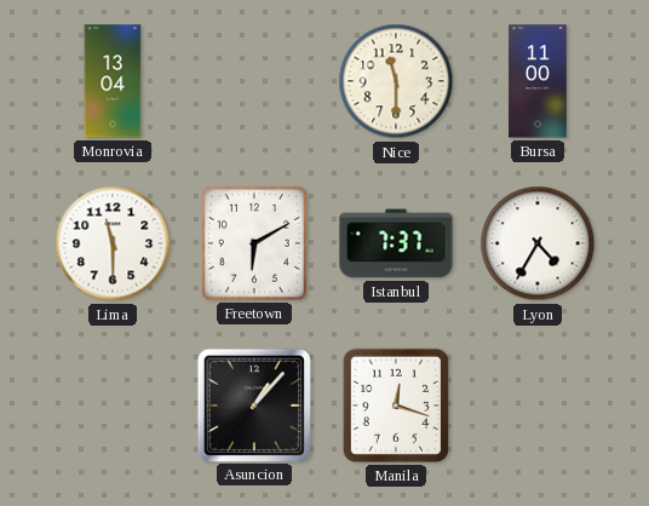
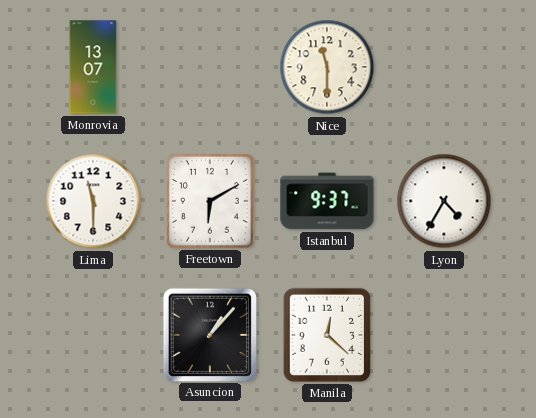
Monrovia: 13:04 -> 13:07
Bursa: 11:00 -> none
Istanbul: 7:37 -> 9:37
Manila: 12:18 -> 12:22
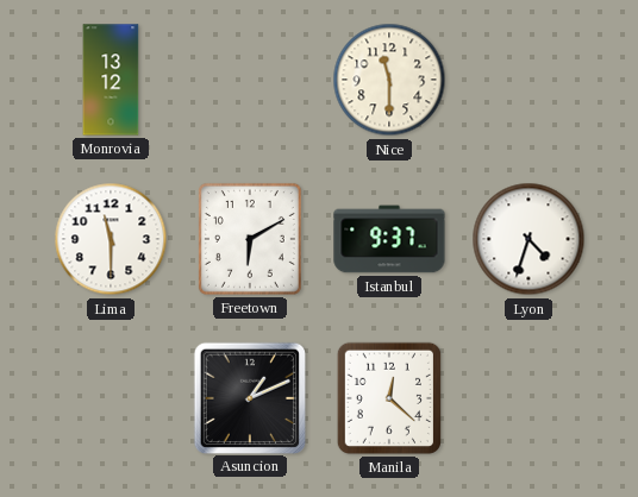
Monrovia: 13:07 -> 13:12
Lyon: 4:35 -> 4:33
Asuncion: 1:07 -> 1:11
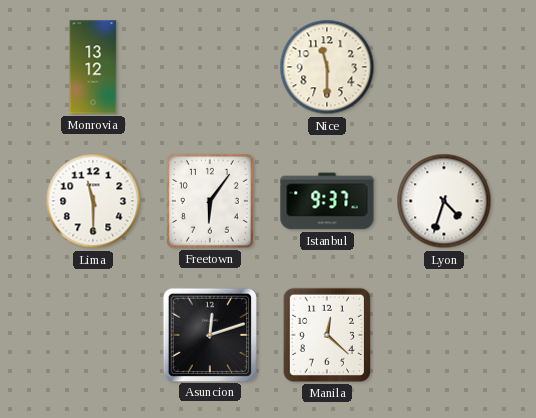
Freetown: 6:10 -> 6:06
Asuncion: 1:11 -> 12:12
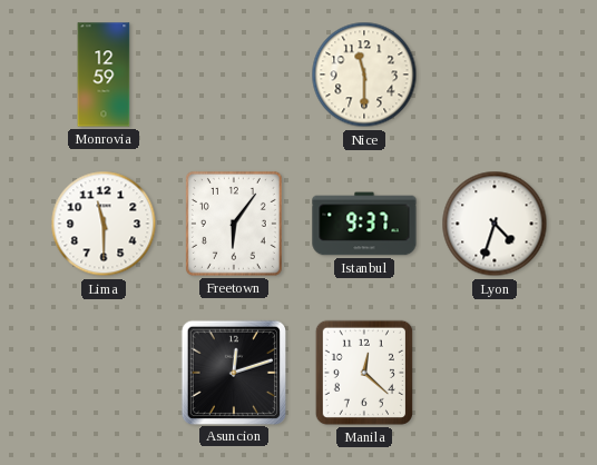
Monrovia: 13:12 -> 12:59
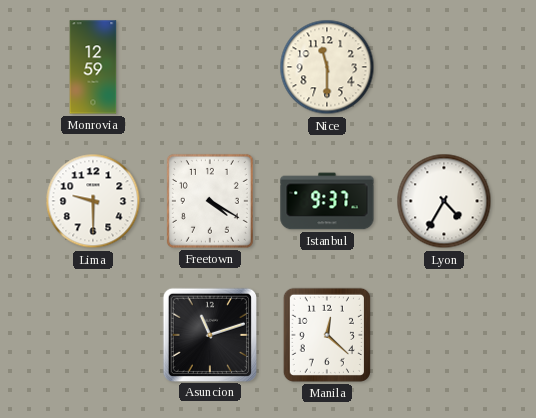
Lima: 11:30 -> 9:30
Freetown: 6:06 -> 4:20
Lyon: 4:33 -> 4:35
Asuncion: 12:12 -> 11:12
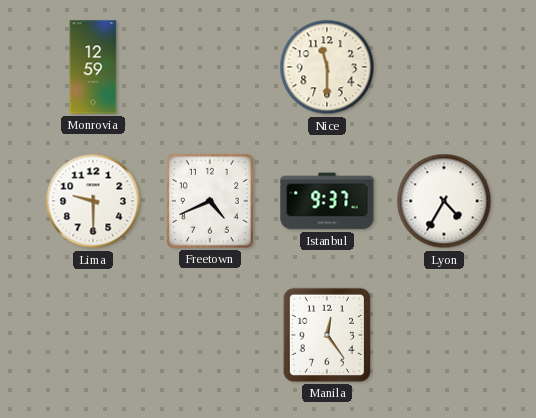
Freetown: 4:20 -> 4:41
Asuncion: 11:12 -> none
Manila: 12:22 -> 12:24
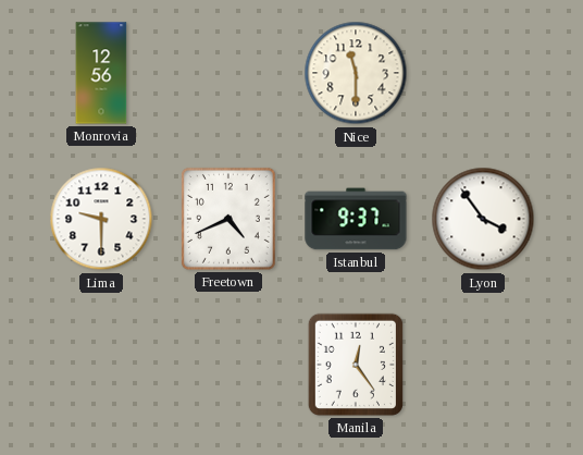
Monrovia: 12:59 -> 12:56
Lyon: 4:35 -> 3:54
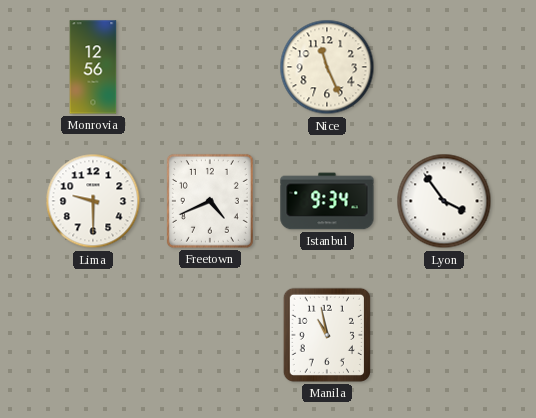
Nice: 11:30 -> 11:26
Istanbul: 9:37 -> 9:34
Manila: 12:24 -> 10:58
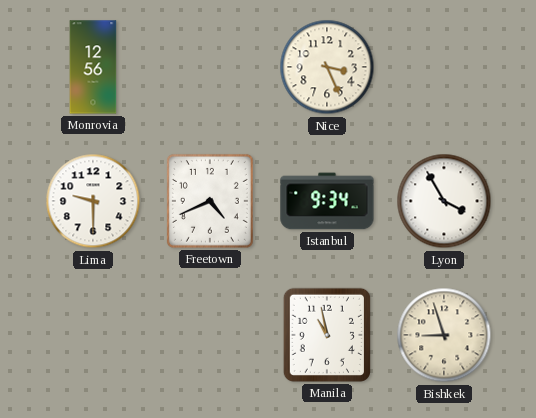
Nice: 11:26 -> 3:26
Lyon: 3:54 -> 3:55
Bishkek: none -> 8:57
